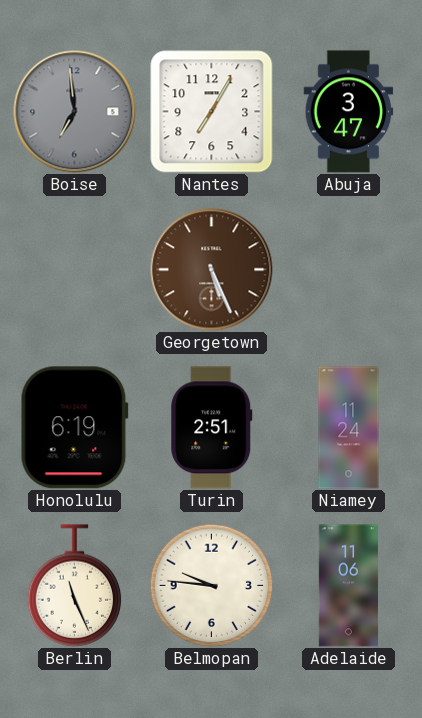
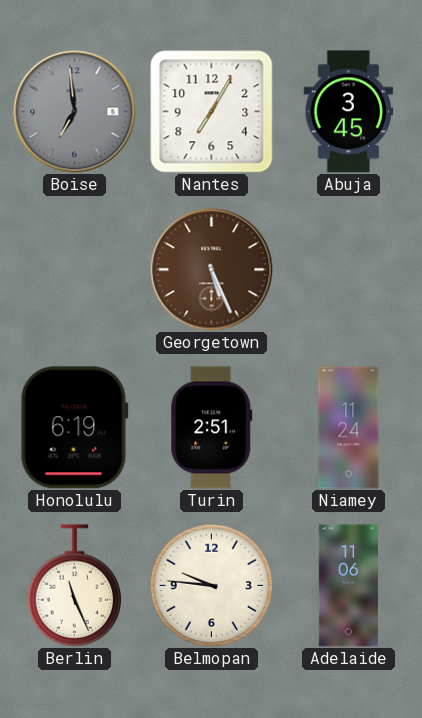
Abuja: 3:47 -> 3:45
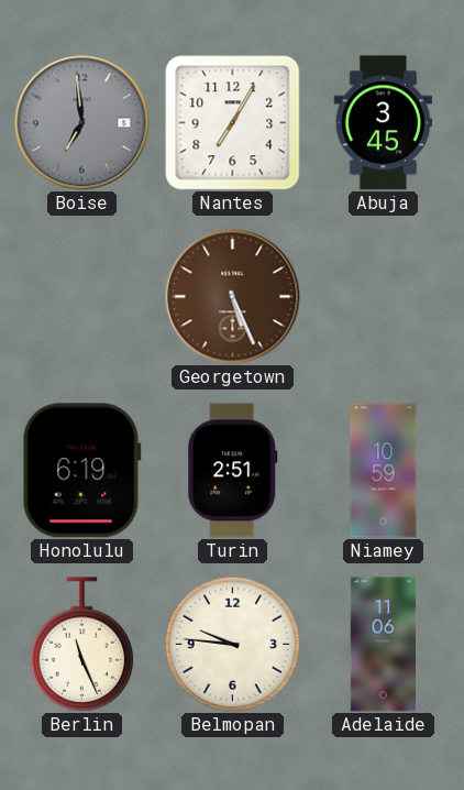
Niamey: 11:24 -> 10:59
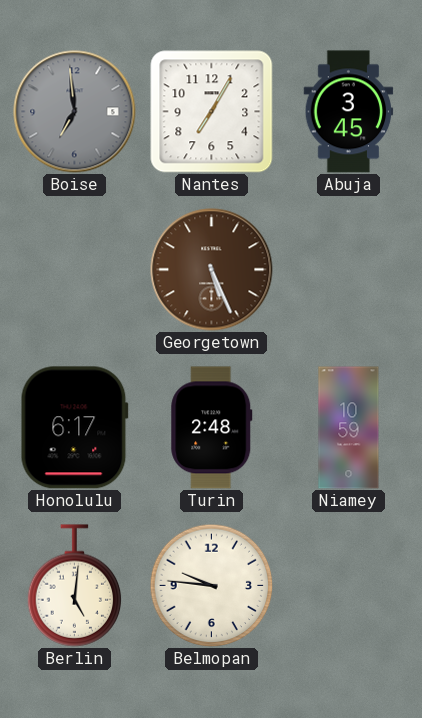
Honolulu: 6:19 -> 6:17
Turin: 2:51 -> 2:48
Berlin: 11:26 -> 5:01
Adelaide: 11:06 -> none
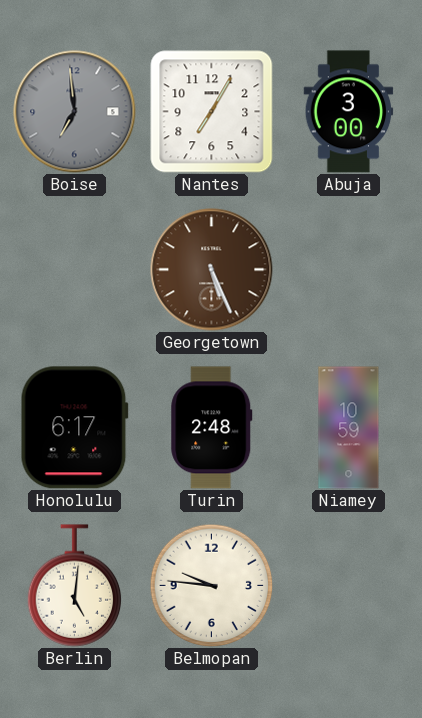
Abuja: 3:45 -> 3:00
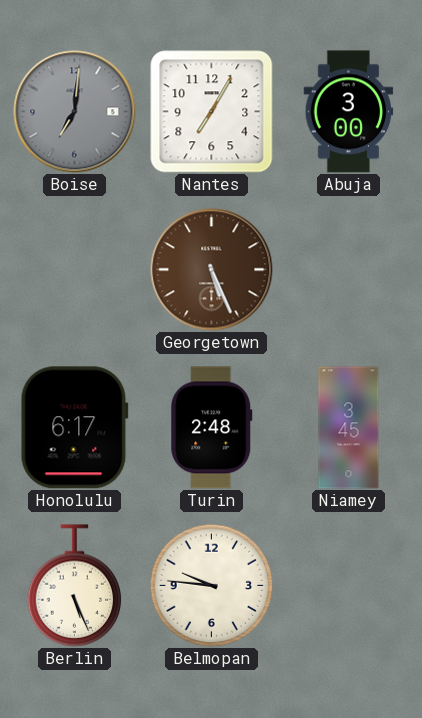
Boise: 6:59 -> 7:01
Niamey: 10:59 -> 3:45
Berlin: 5:01 -> 5:26
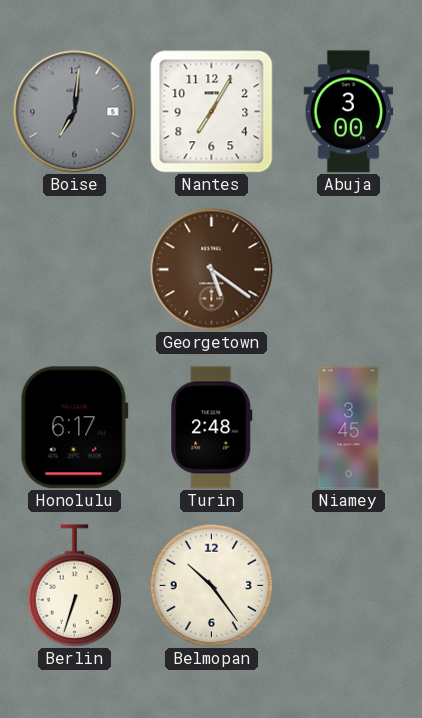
Georgetown: 5:26 -> 5:21
Berlin: 5:26 -> 6:33
Belmopan: 9:46 -> 10:24
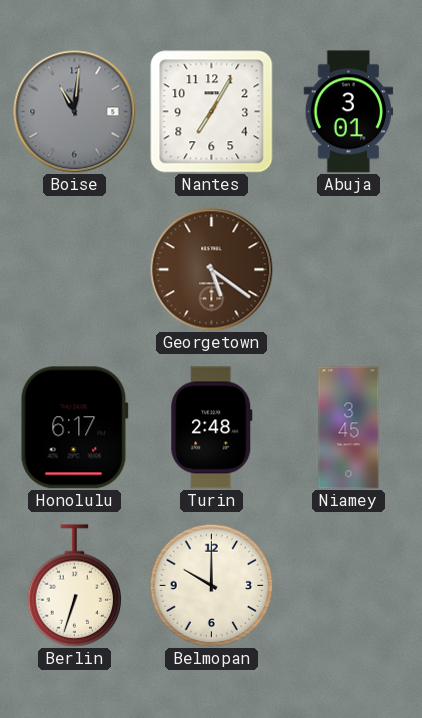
Boise: 7:01 -> 11:01
Abuja: 3:00 -> 3:01
Belmopan: 10:24 -> 10:00
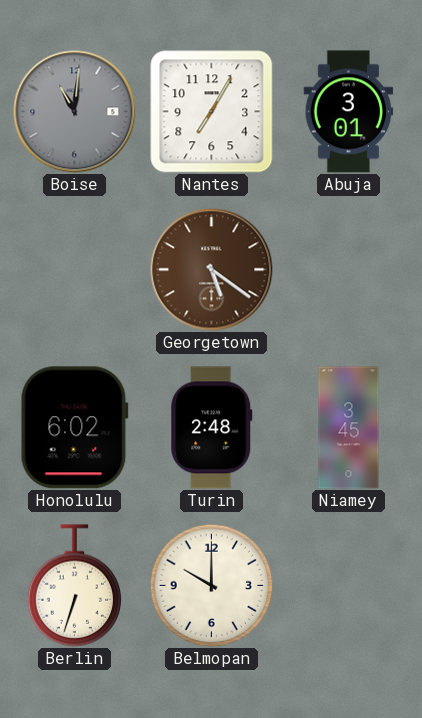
Honolulu: 6:17 -> 6:02
